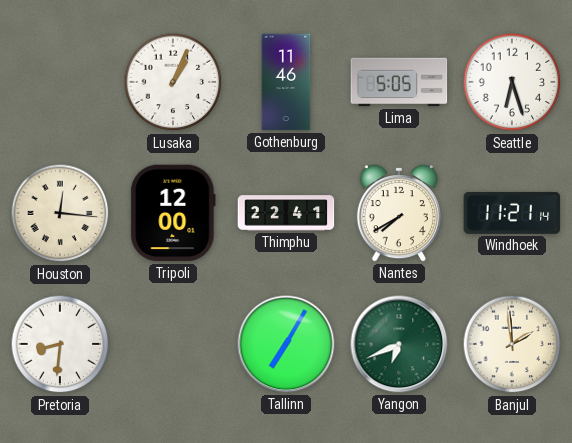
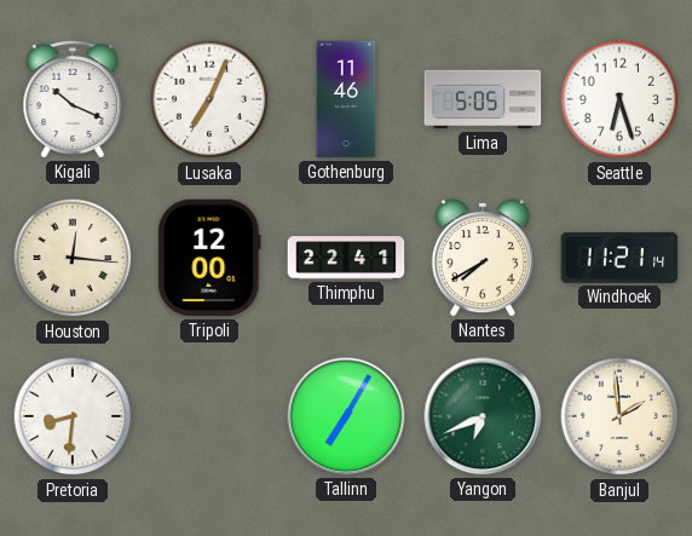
Kigali: none -> 10:19
Lusaka: 1:04 -> 7:04
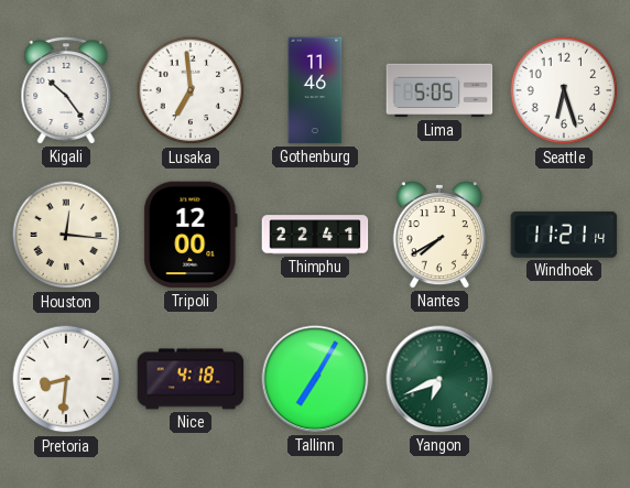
Kigali: 10:19 -> 10:24
Lusaka: 7:04 -> 6:59
Nice: none -> 4:18
Banjul: 1:59 -> none
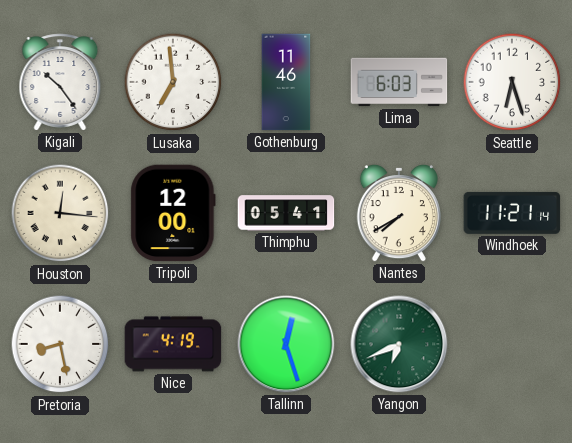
Lima: 5:05 -> 6:03
Thimphu: 22:41 -> 05:41
Pretoria: 8:31 -> 8:28
Nice: 4:18 -> 4:19
Tallinn: 7:05 -> 12:27
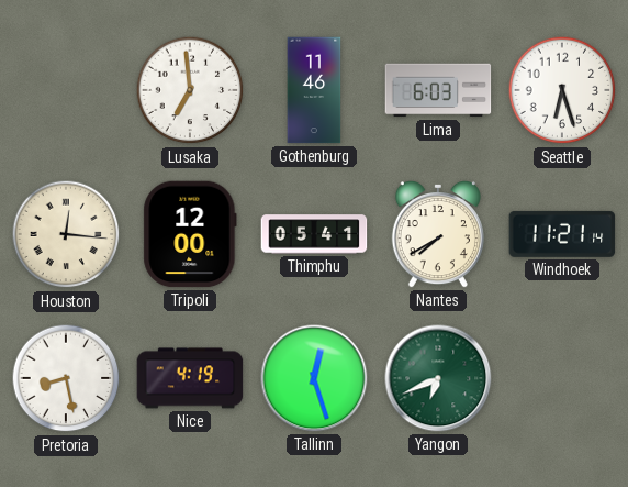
Kigali: 10:24 -> none
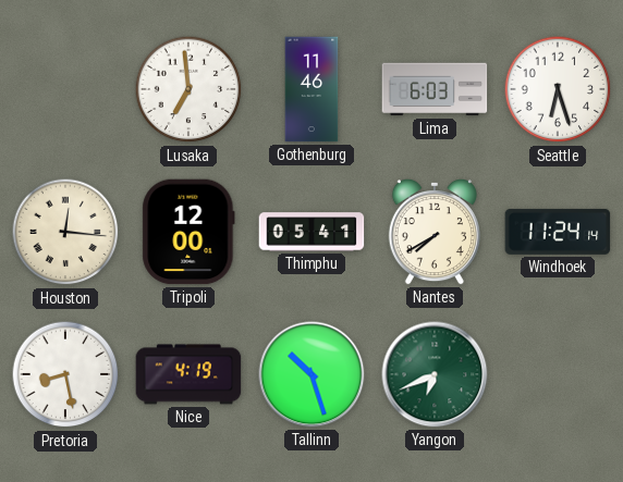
Windhoek: 11:21 -> 11:24
Tallinn: 12:27 -> 10:27
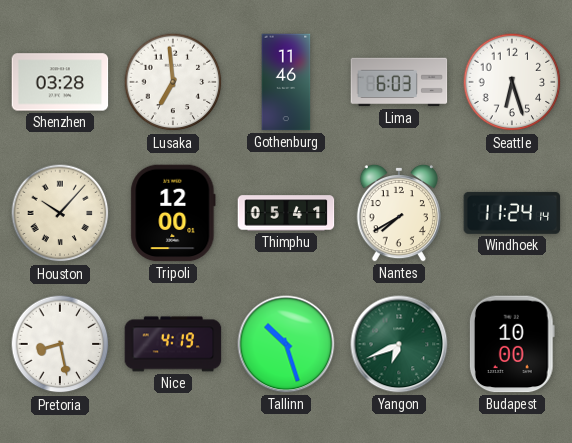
Shenzhen: none -> 03:28
Houston: 12:16 -> 10:07
Budapest: none -> 10:00
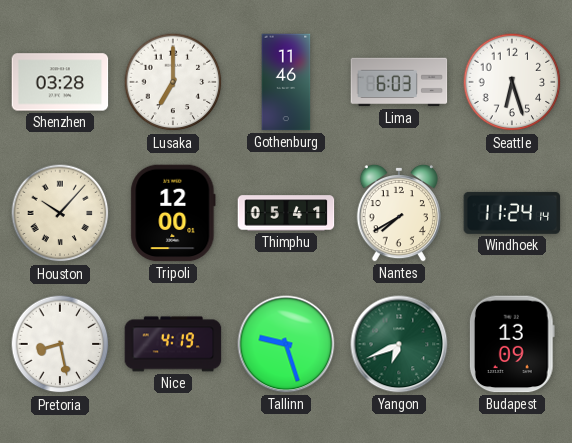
Lusaka: 6:59 -> 7:00
Tallinn: 10:27 -> 9:27
Budapest: 10:00 -> 13:09
